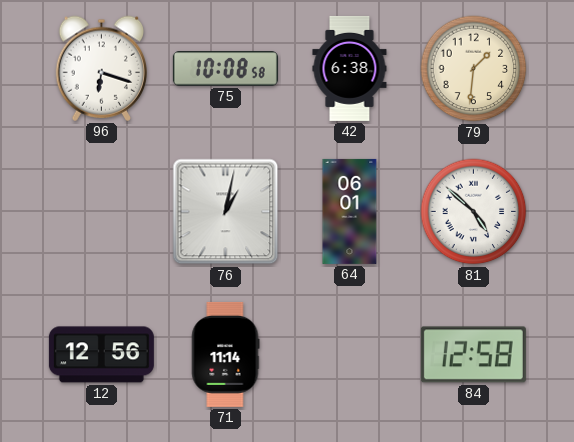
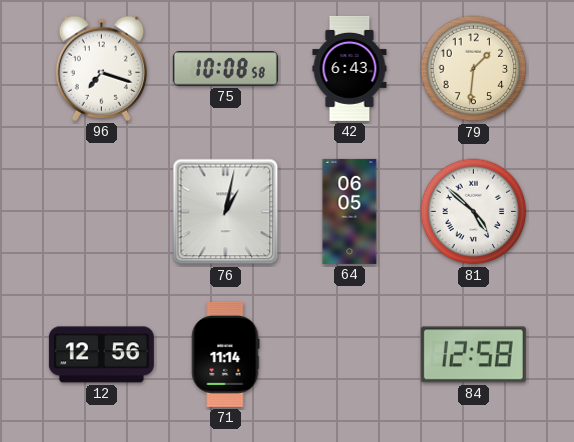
96: 6:18 -> 7:18
42: 6:38 -> 6:43
64: 06:01 -> 06:05
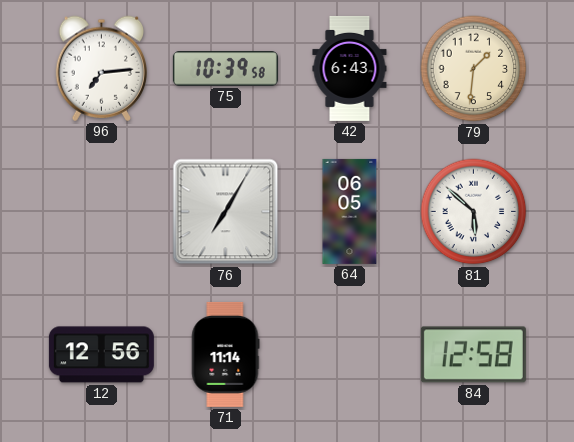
96: 7:18 -> 7:14
75: 10:08 -> 10:39
76: 1:02 -> 7:05
81: 4:52 -> 5:52
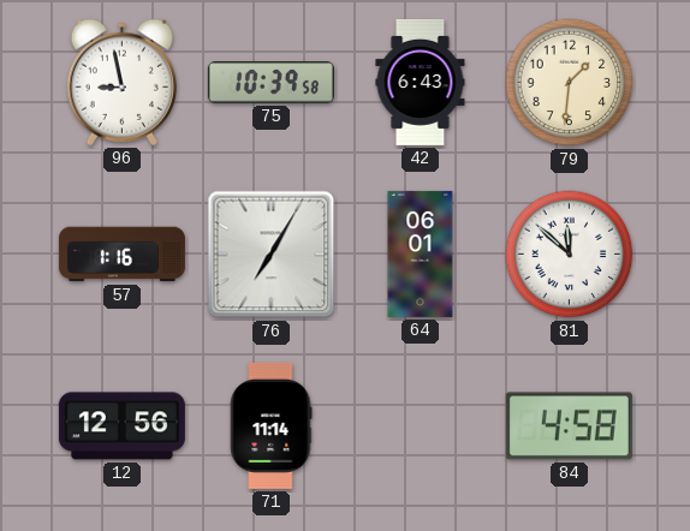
96: 7:14 -> 8:58
57: none -> 1:16
64: 06:05 -> 06:01
81: 5:52 -> 11:52
84: 12:58 -> 4:58
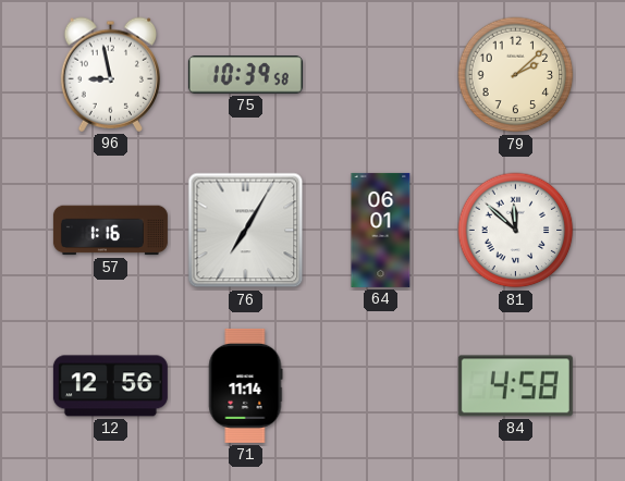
42: 6:43 -> none
79: 1:31 -> 2:08
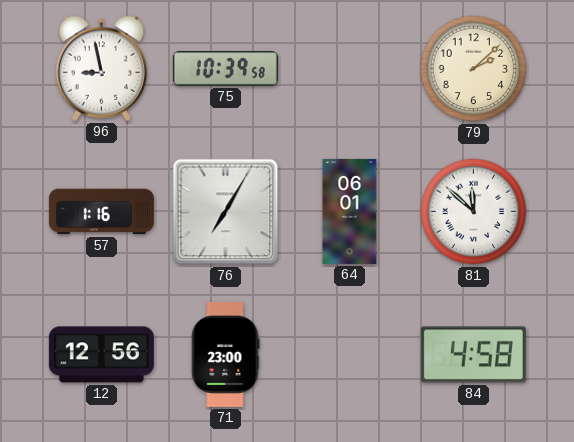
71: 11:14 -> 23:00
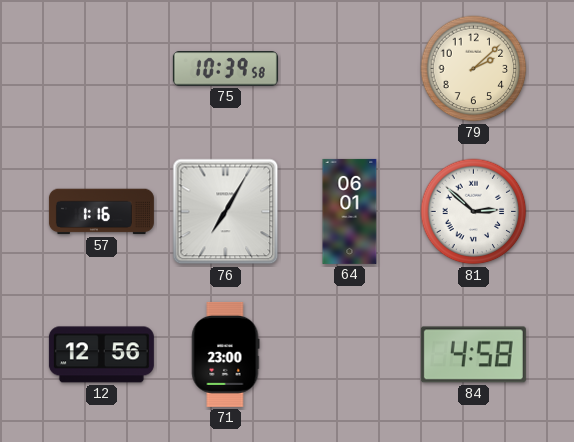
96: 8:58 -> none
81: 11:52 -> 2:52
